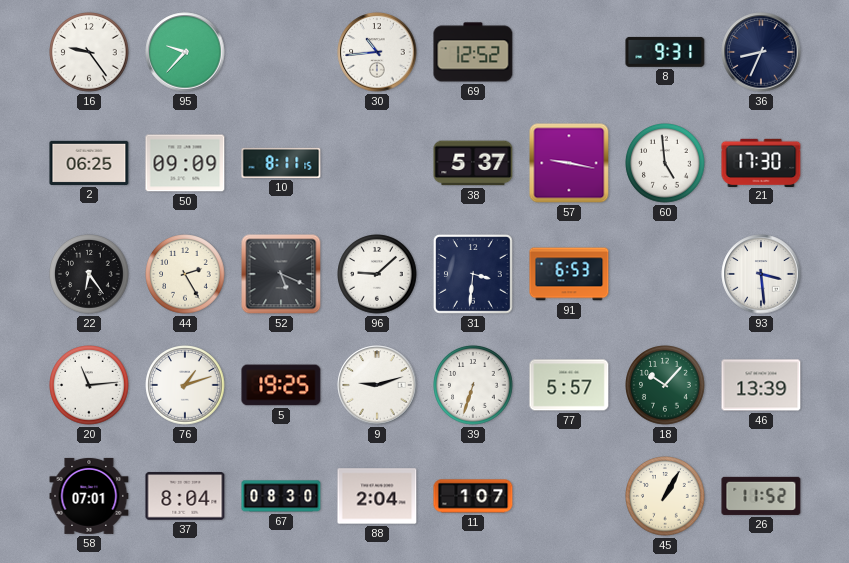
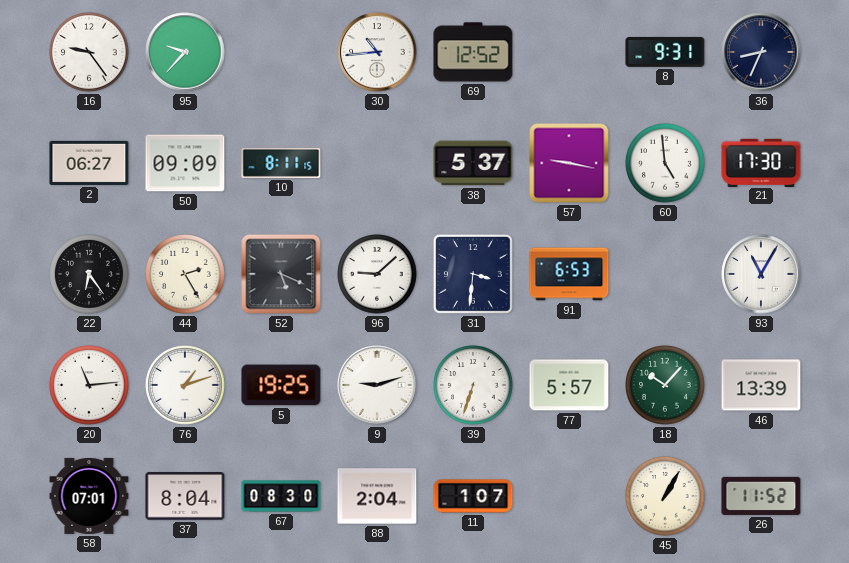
2: 06:25 -> 06:27
93: 3:29 -> 11:05
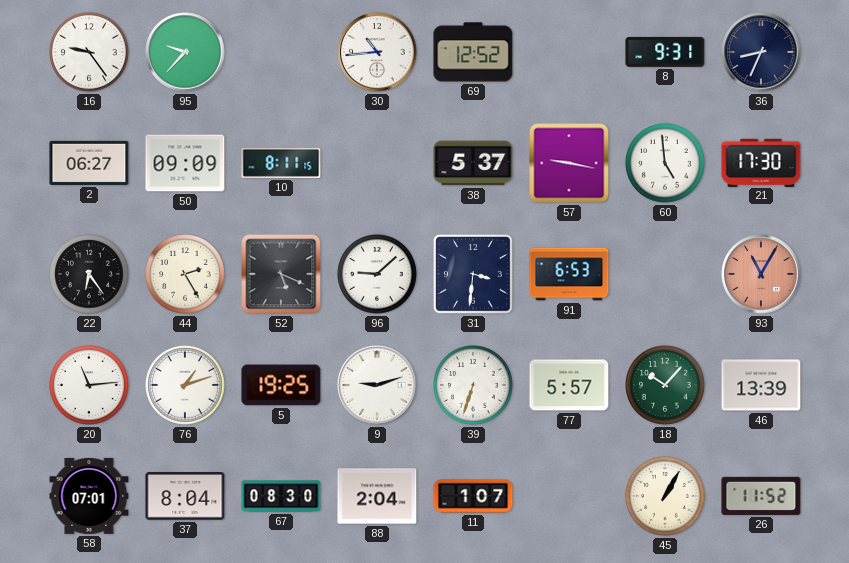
93 dial: white -> salmon
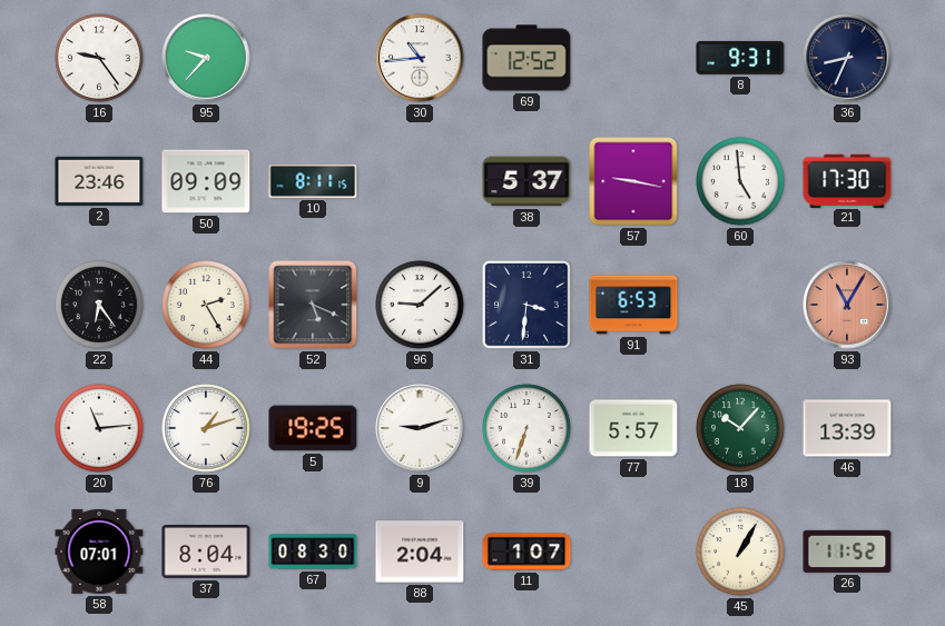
2: 06:27 -> 23:46
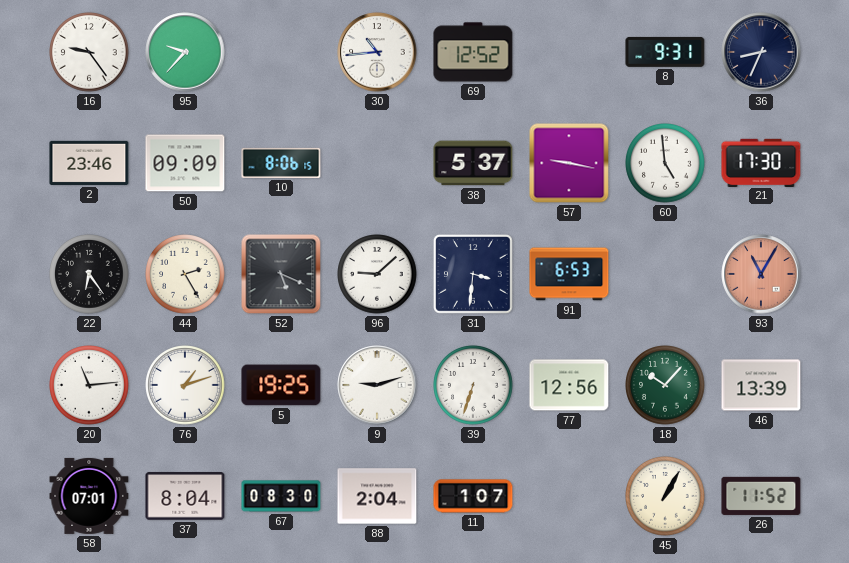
10: 8:11 -> 8:06
77: 5:57 -> 12:56
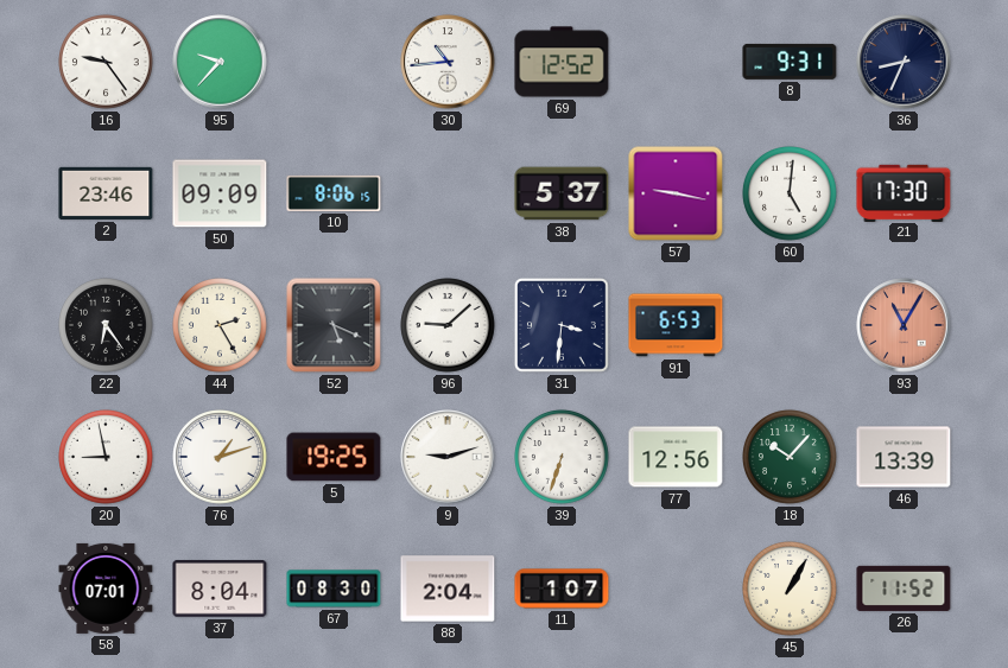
60: 4:59 -> 5:01
20: 11:14 -> 8:58
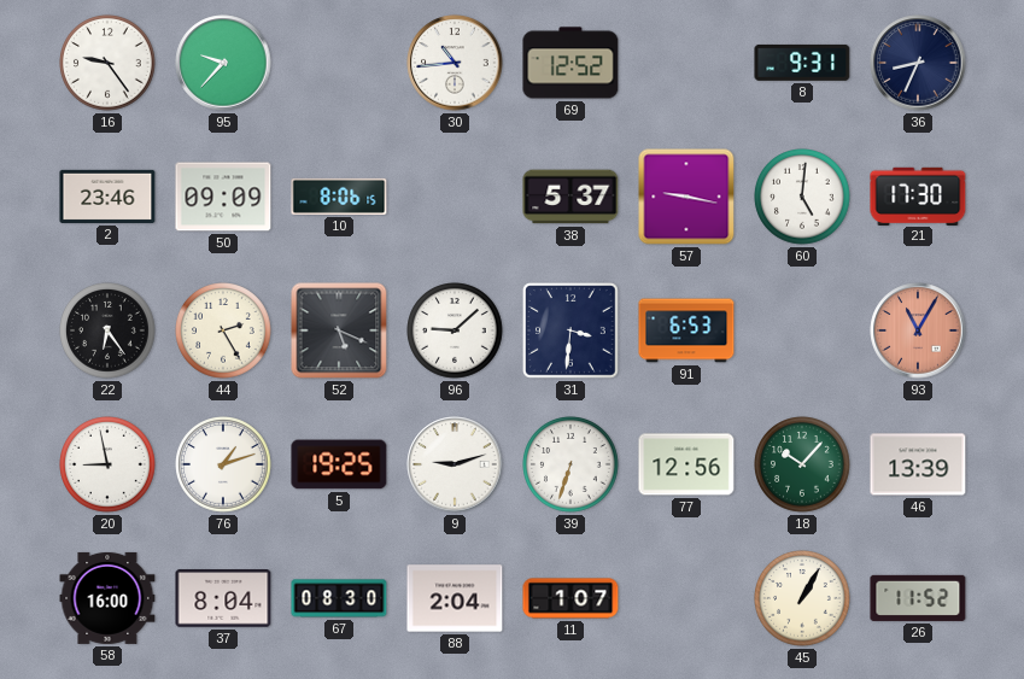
58: 07:01 -> 16:00
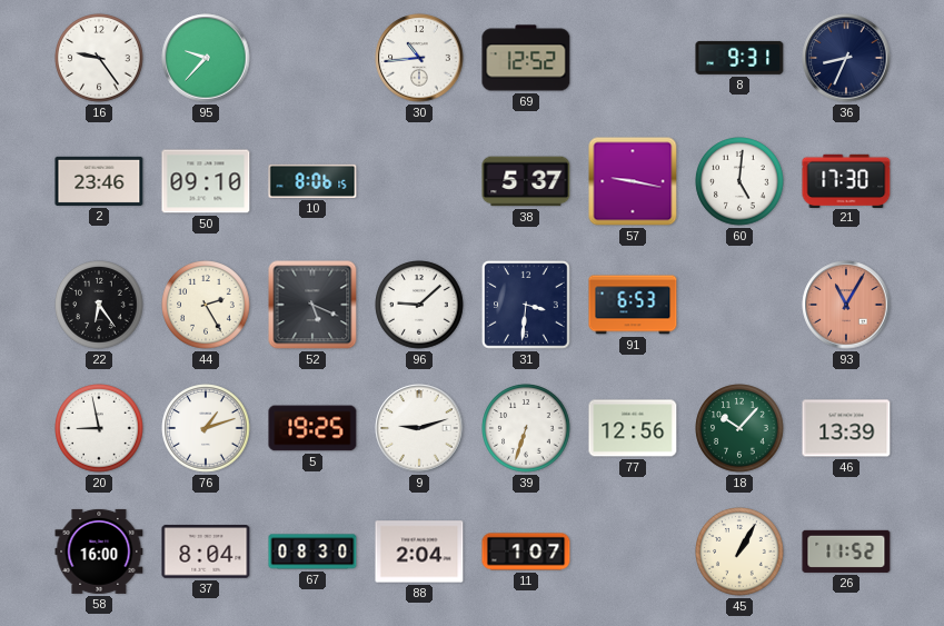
50: 09:09 -> 09:10
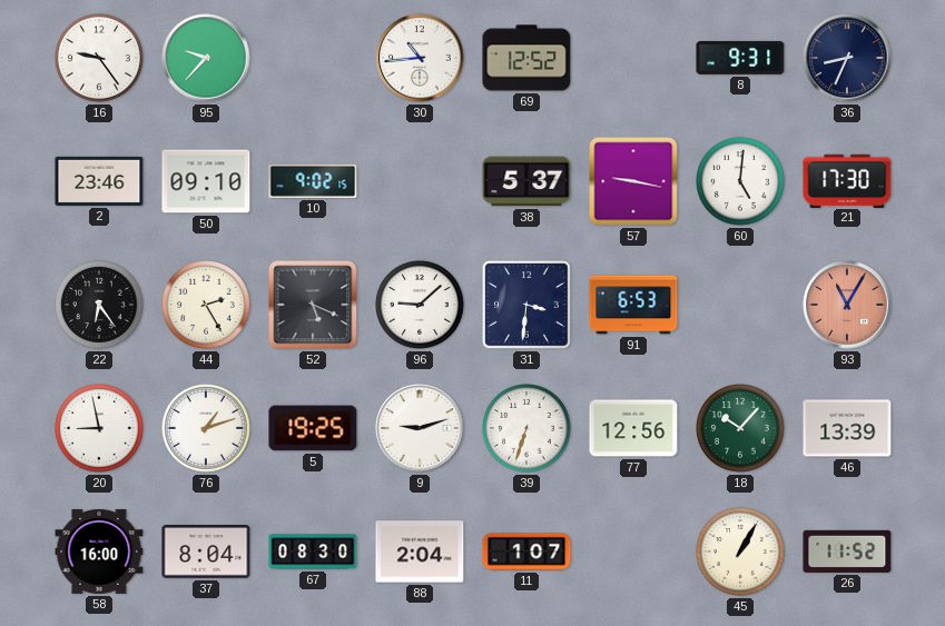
10: 8:06 -> 9:02
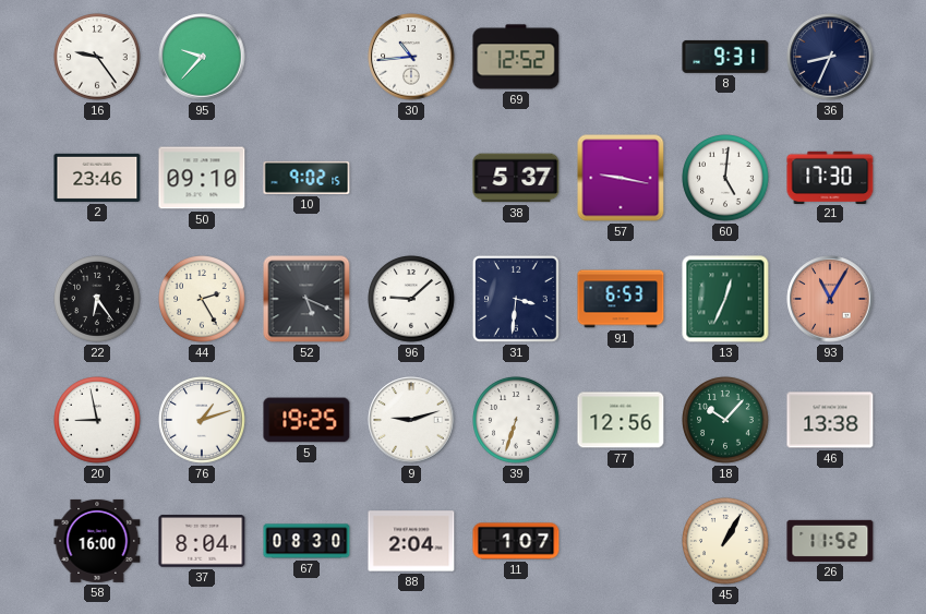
13: none -> 12:34
46: 13:39 -> 13:38
